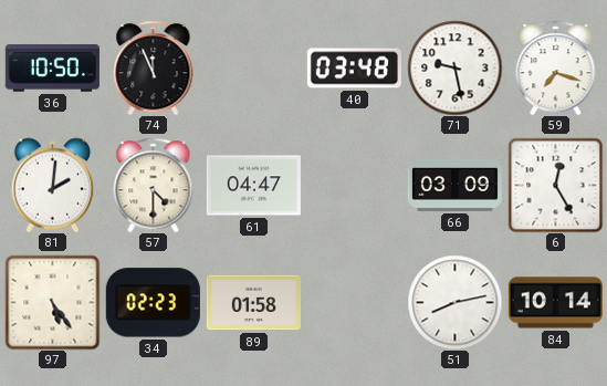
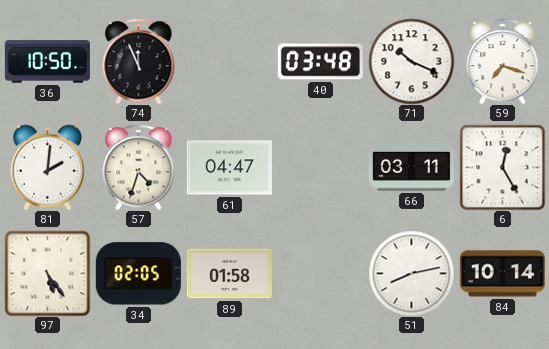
71: 9:28 -> 10:19
57: 4:30 -> 4:33
66: 03:09 -> 03:11
34: 02:23 -> 02:05
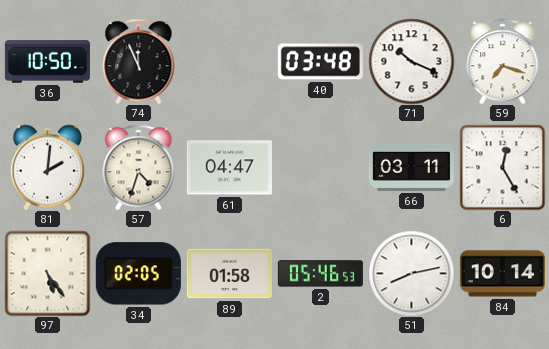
2: none -> 05:46
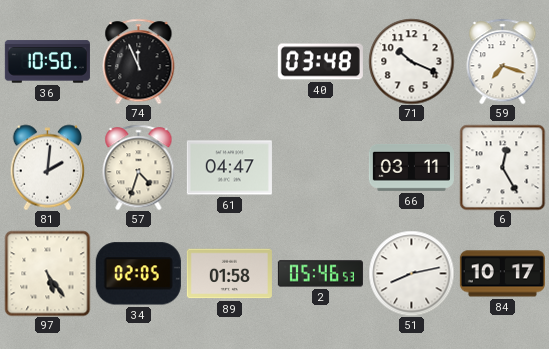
84: 10:14 -> 10:17
